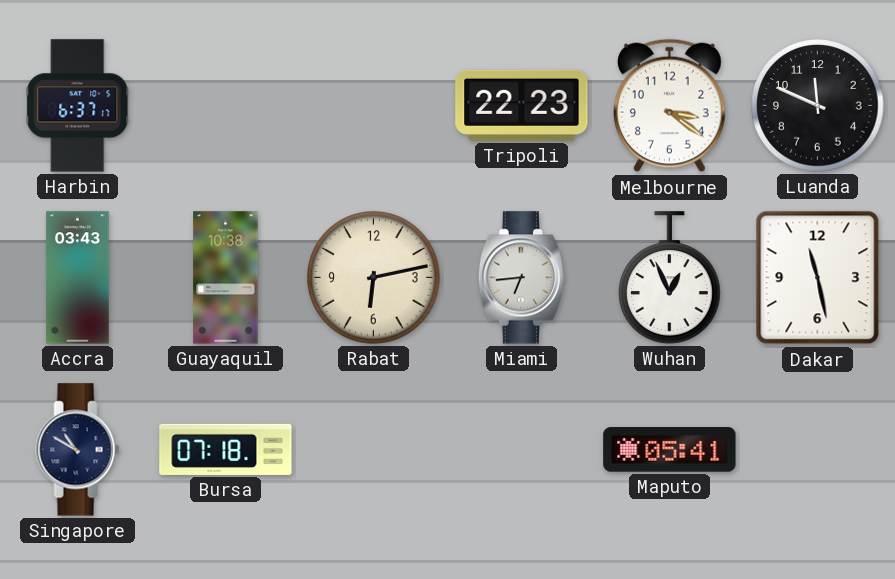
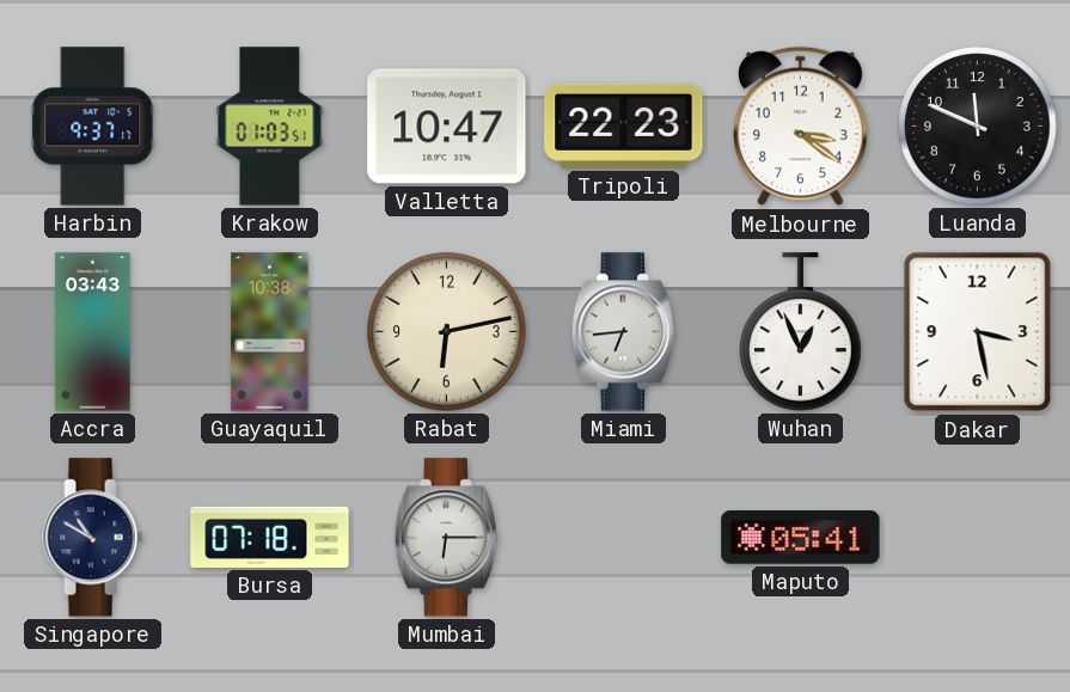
Harbin: 6:37 -> 9:37
Krakow: none -> 01:03
Valletta: none -> 10:47
Dakar: 11:28 -> 3:28
Mumbai: none -> 6:15
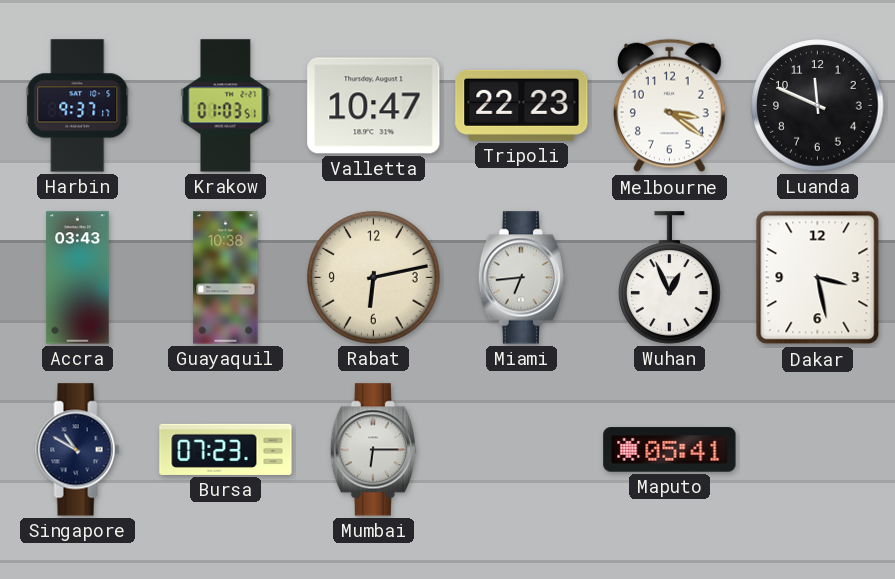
Bursa: 07:18 -> 07:23
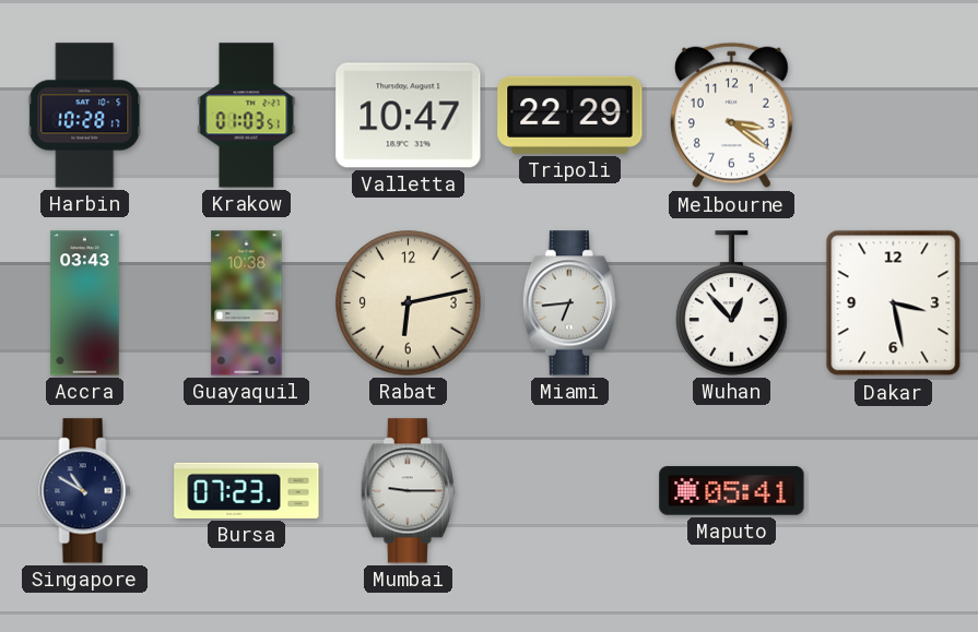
Harbin: 9:37 -> 10:28
Tripoli: 22:23 -> 22:29
Luanda: 11:49 -> none
Wuhan: 12:56 -> 12:53
Mumbai: 6:15 -> 9:15
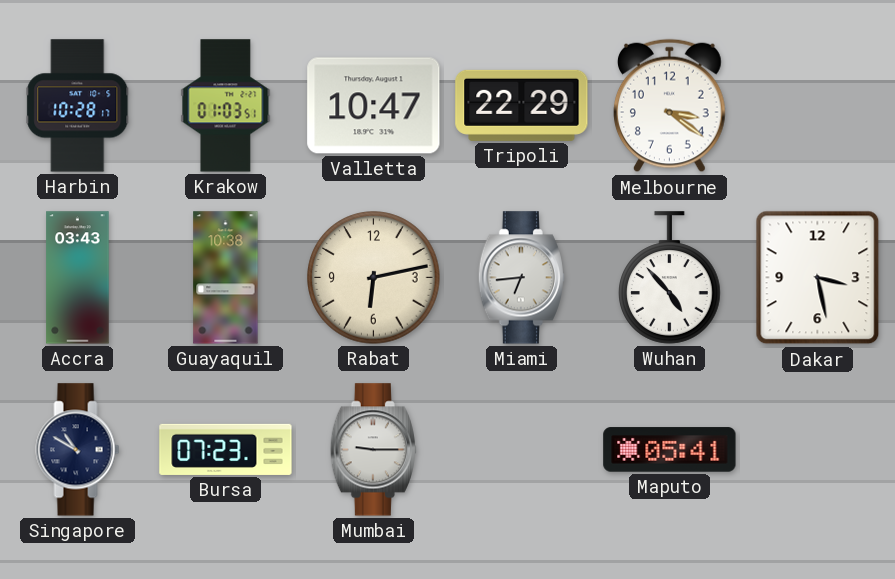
Wuhan: 12:53 -> 4:53
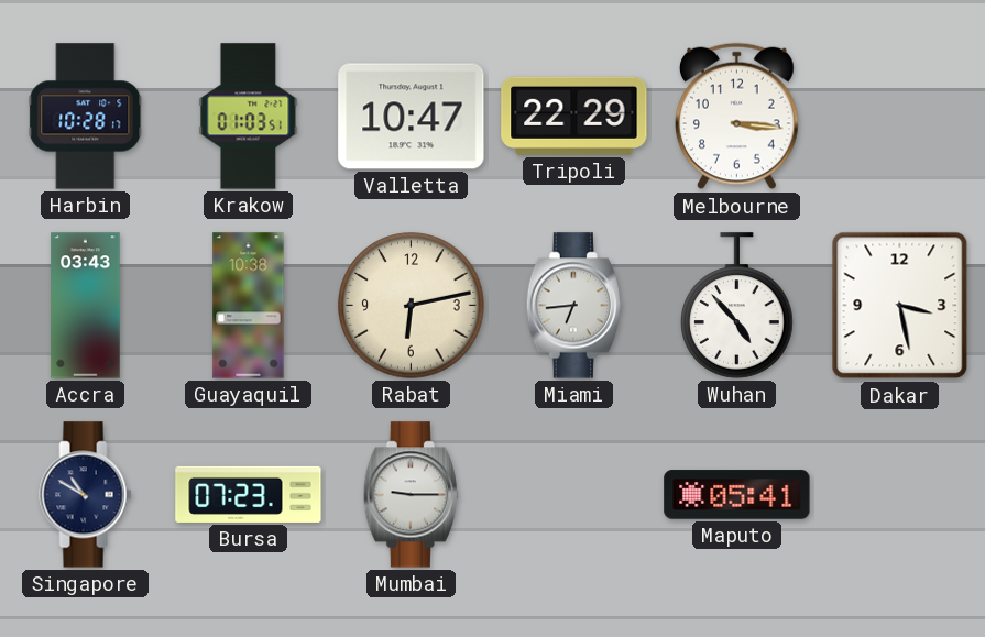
Melbourne: 3:21 -> 3:16
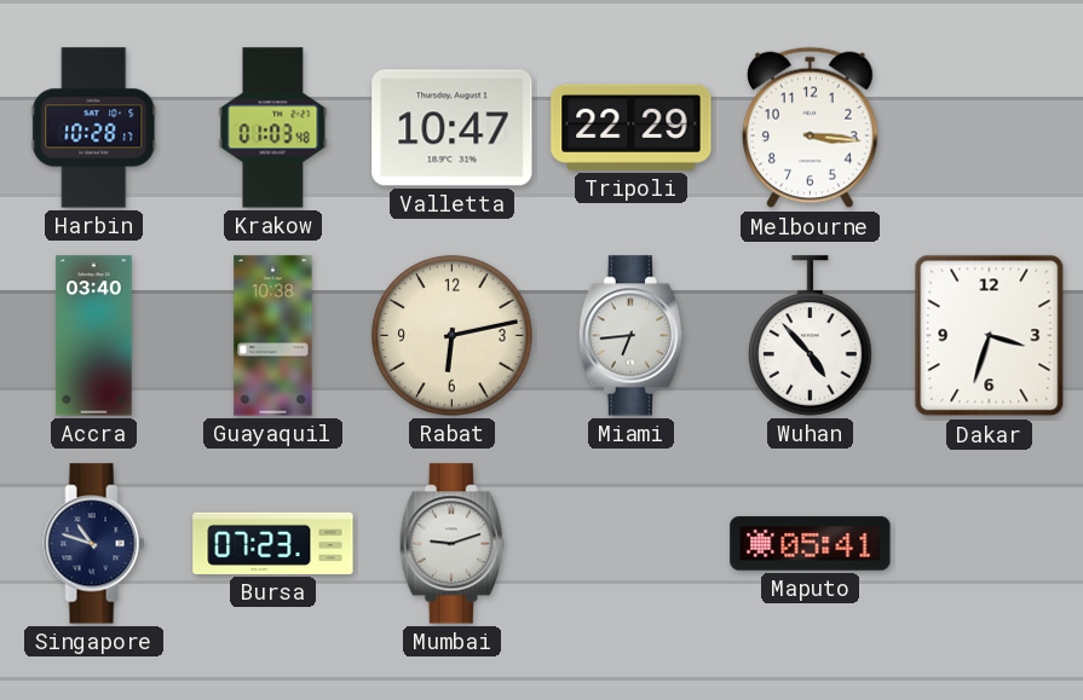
Krakow: 01:03:51 -> 01:03:48
Accra: 03:43 -> 03:40
Dakar: 3:28 -> 3:33
Singapore: 10:50 -> 10:48
Mumbai: 9:15 -> 9:12
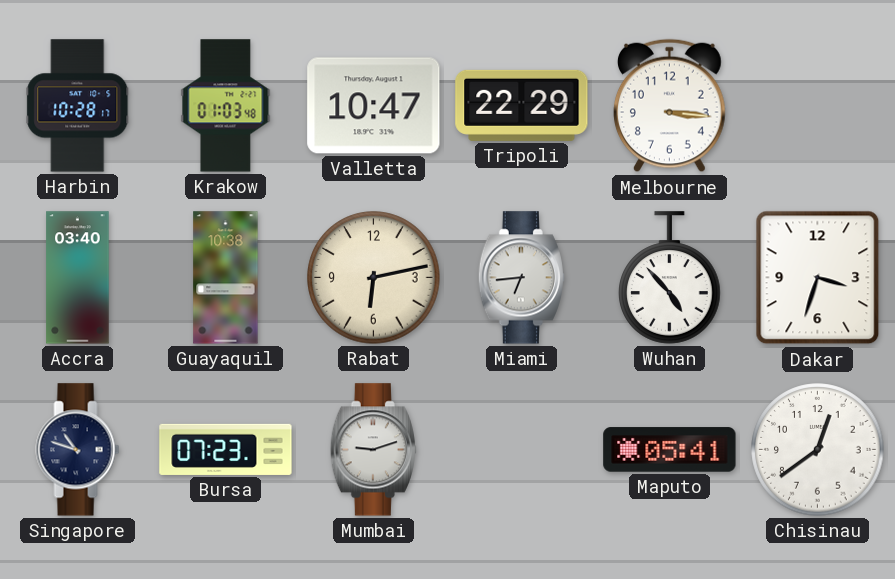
Chisinau: none -> 12:39
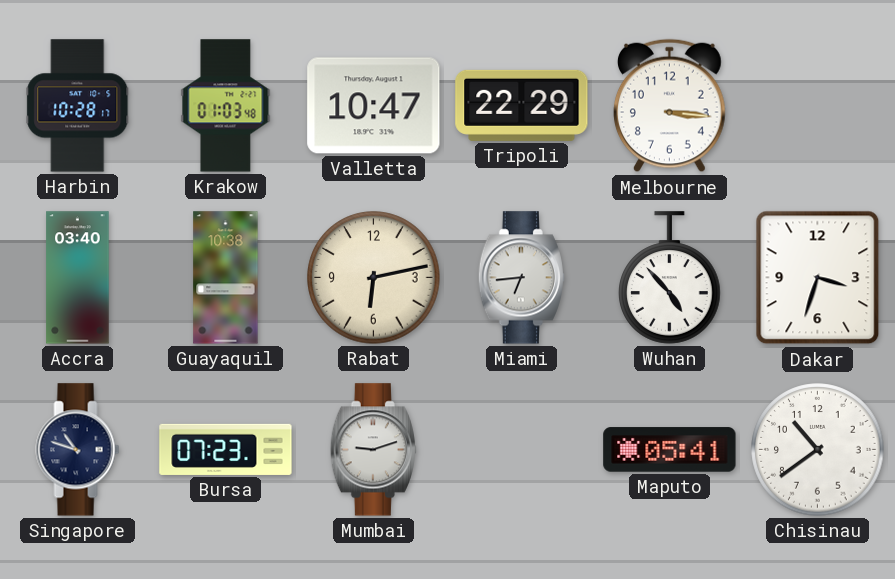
Chisinau: 12:39 -> 10:39
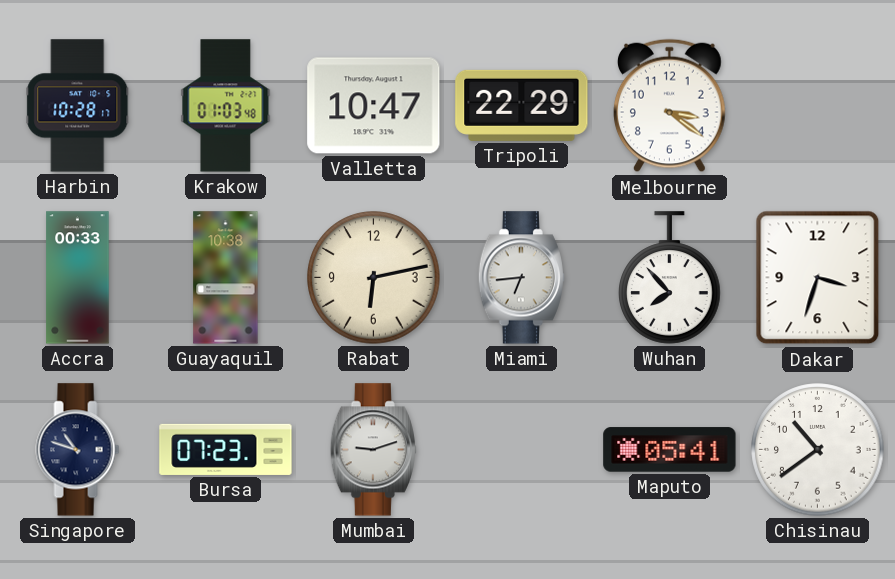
Melbourne: 3:16 -> 3:21
Accra: 03:40 -> 00:33
Wuhan: 4:53 -> 7:53
